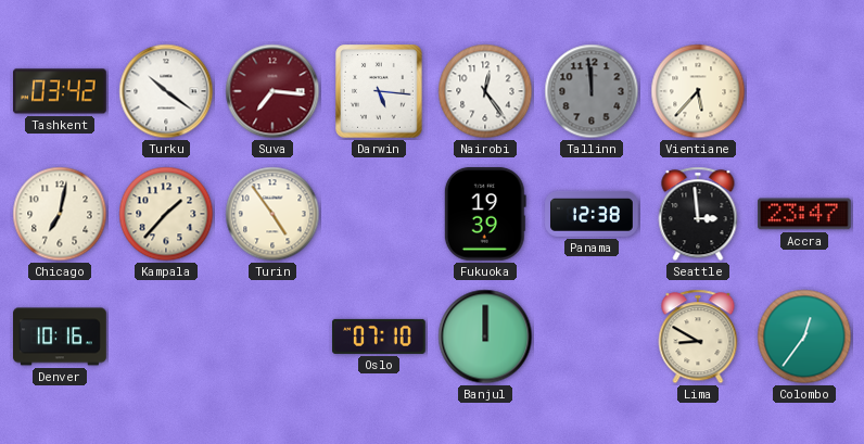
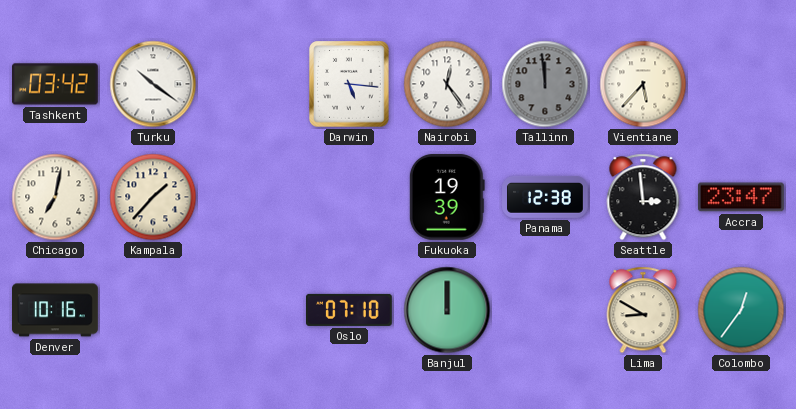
Suva: 7:16 -> none
Turin: 4:54 -> none
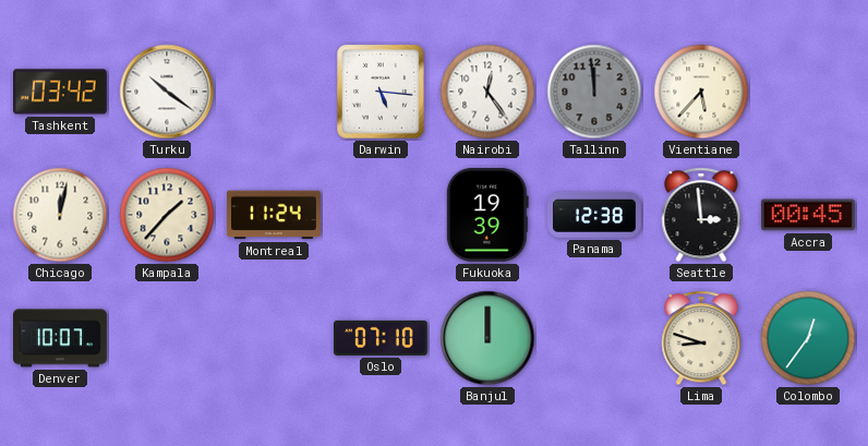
Chicago: 7:02 -> 12:02
Montreal: none -> 11:24
Accra: 23:47 -> 00:45
Denver: 10:16 -> 10:07
Lima: 8:50 -> 8:48
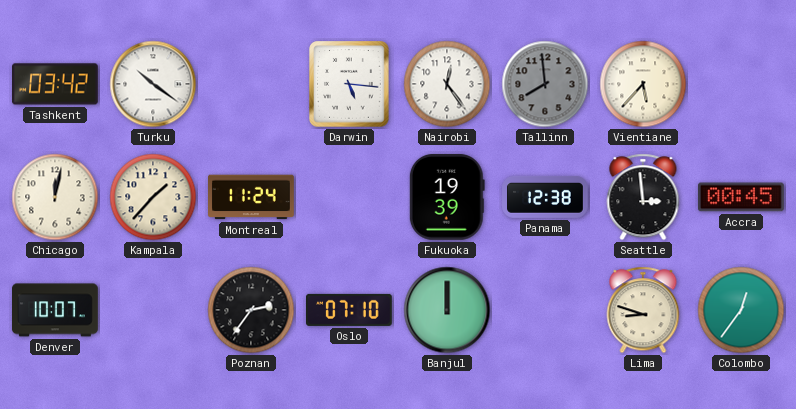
Tallinn: 11:59 -> 7:59
Poznan: none -> 2:36
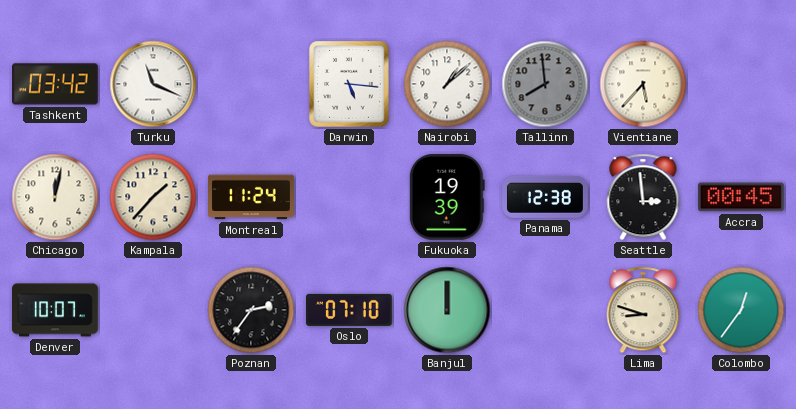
Turku: 10:21 -> 11:19
Nairobi: 12:24 -> 1:08
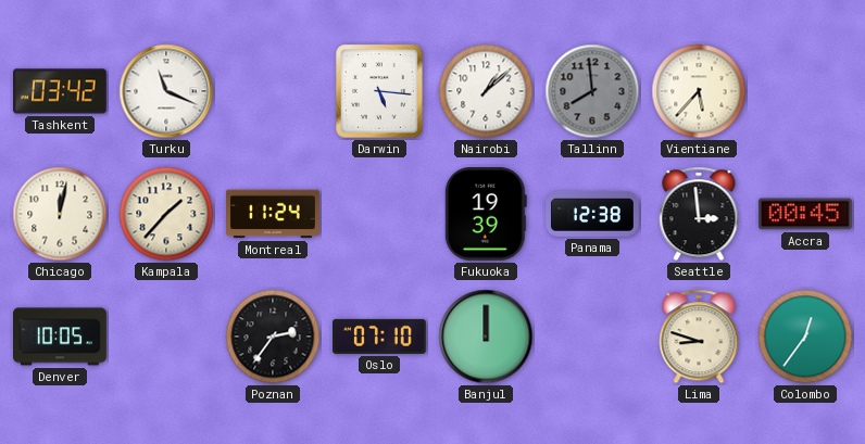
Denver: 10:07 -> 10:05
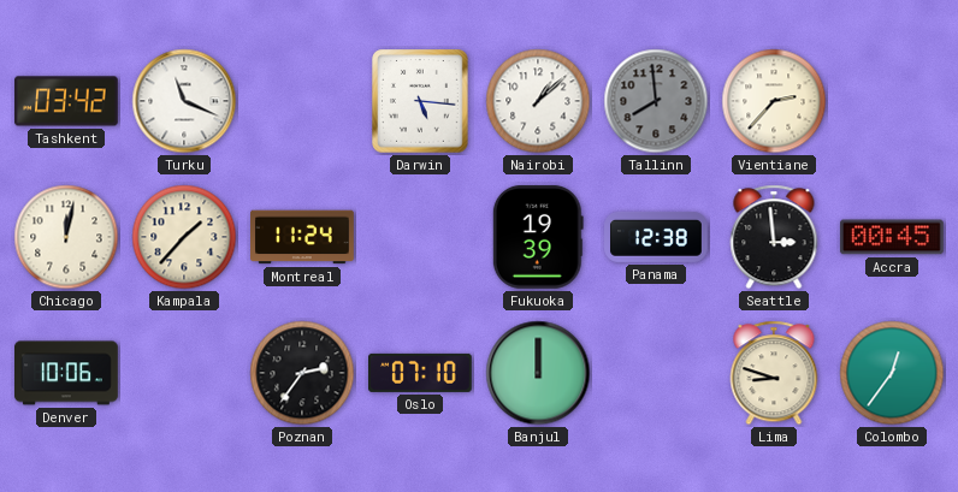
Vientiane: 5:37 -> 2:37
Denver: 10:05 -> 10:06
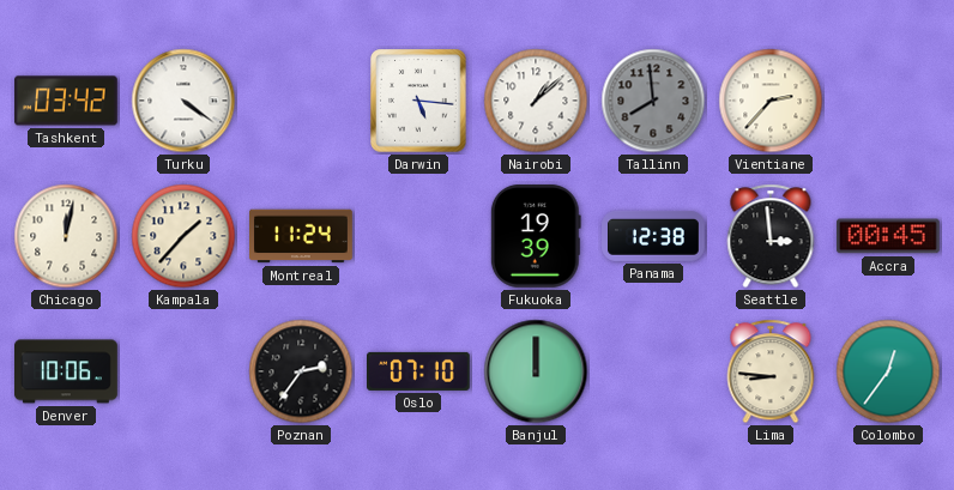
Turku: 11:19 -> 4:21
Lima: 8:48 -> 8:46
